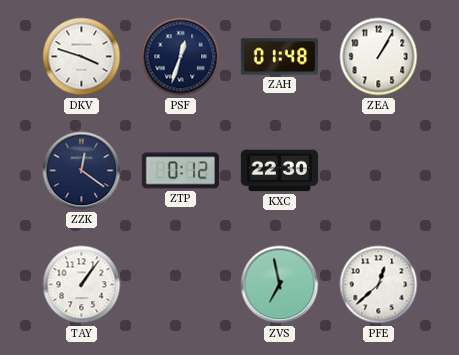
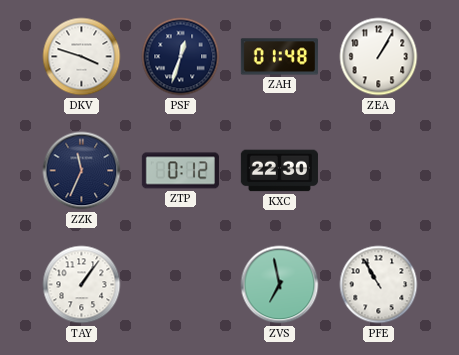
ZZK: 12:21 -> 11:34
PFE: 12:38 -> 10:55
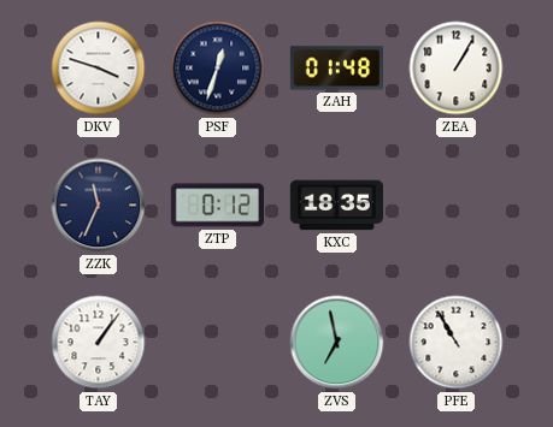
KXC: 22:30 -> 18:35
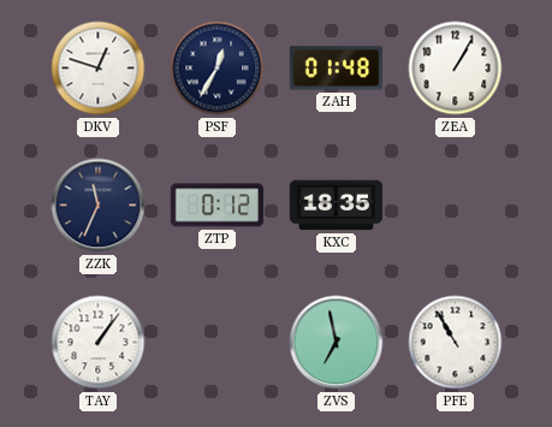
DKV: 3:48 -> 12:48
PSF: 12:33 -> 12:35
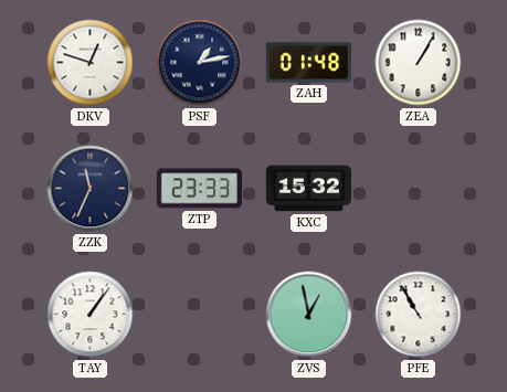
PSF: 12:35 -> 1:13
ZTP: 0:12 -> 23:33
KXC: 18:35 -> 15:32
ZVS: 6:58 -> 12:58
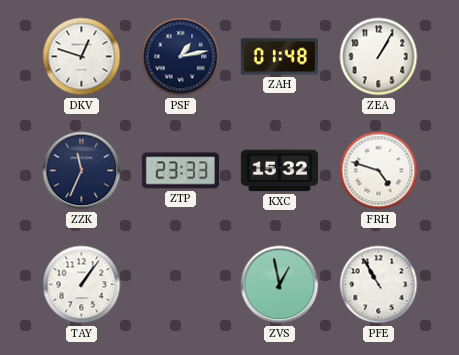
FRH: none -> 4:48
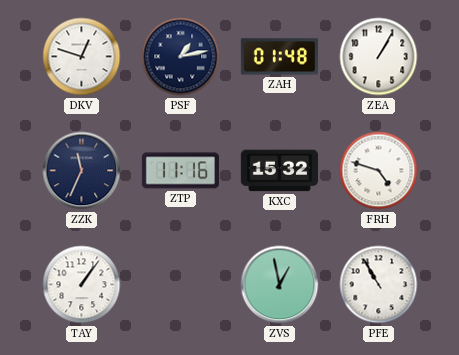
ZTP: 23:33 -> 11:16
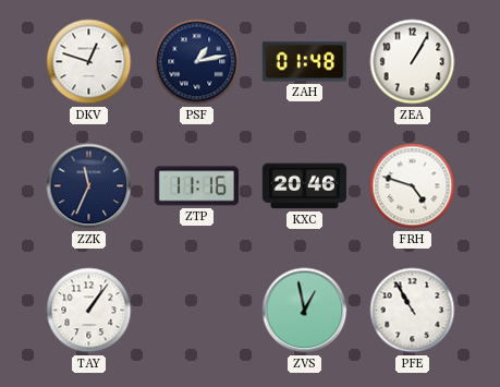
KXC: 15:32 -> 20:46
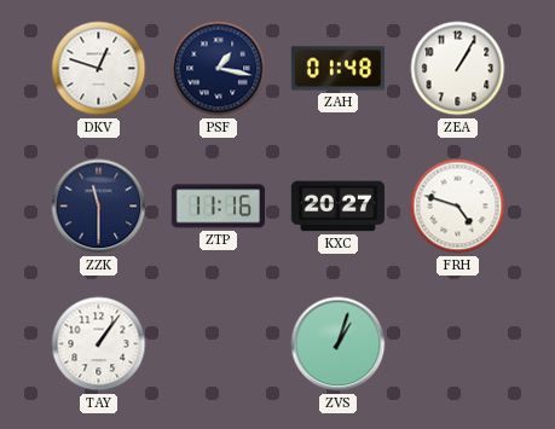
PSF: 1:13 -> 1:17
ZZK: 11:34 -> 11:30
KXC: 20:46 -> 20:27
ZVS: 12:58 -> 1:03
PFE: 10:55 -> none
